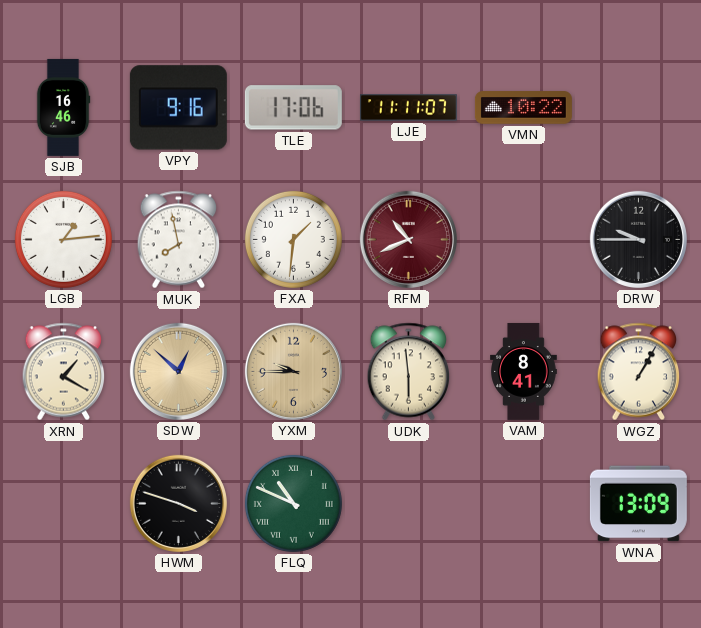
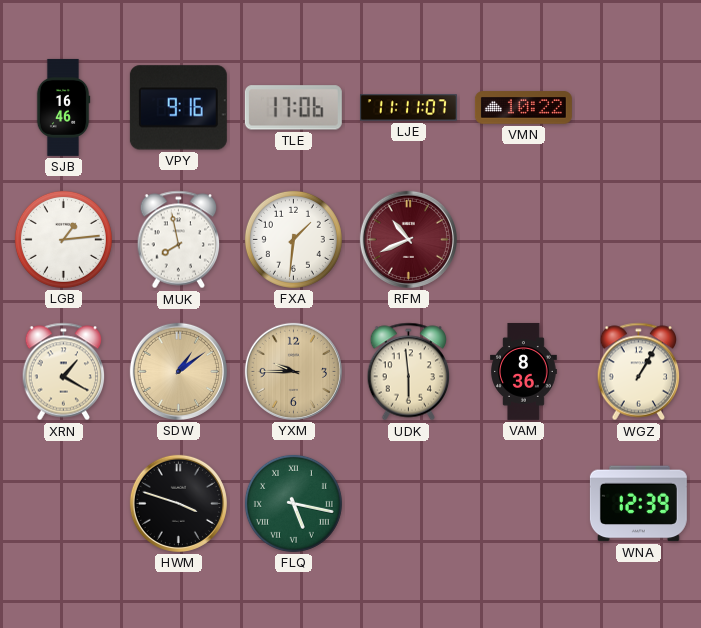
DRW: 9:45 -> none
SDW: 12:52 -> 1:09
VAM: 8:41 -> 8:36
FLQ: 10:49 -> 5:17
WNA: 13:09 -> 12:39
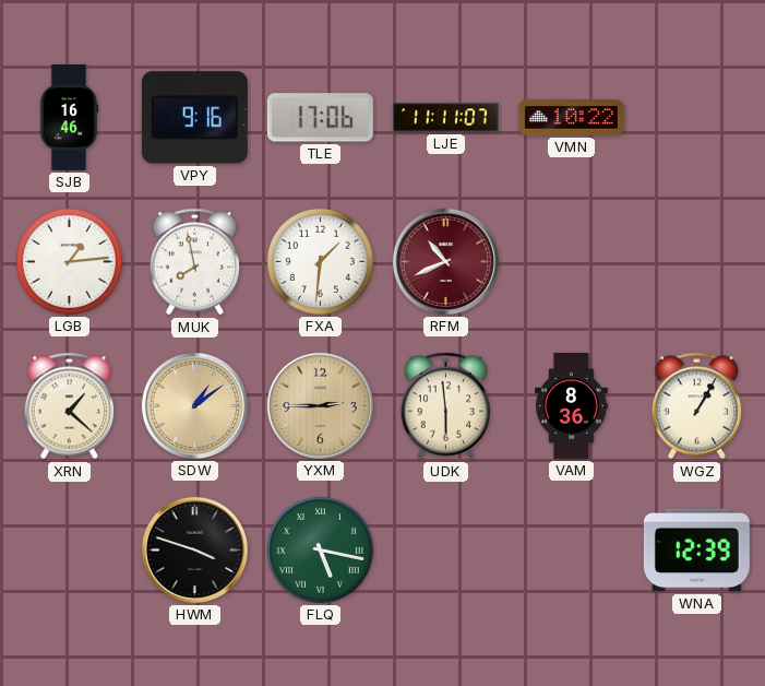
XRN: 1:20 -> 1:22
YXM: 9:45 -> 2:45
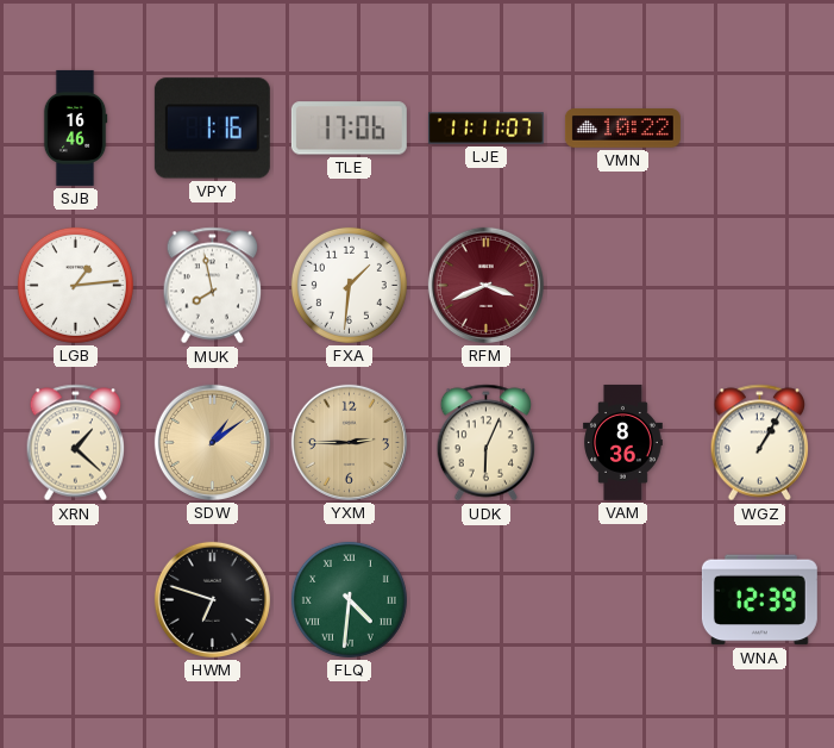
VPY: 9:16 -> 1:16
RFM: 10:41 -> 3:41
UDK: 5:59 -> 6:04
HWM: 3:48 -> 6:48
FLQ: 5:17 -> 4:31
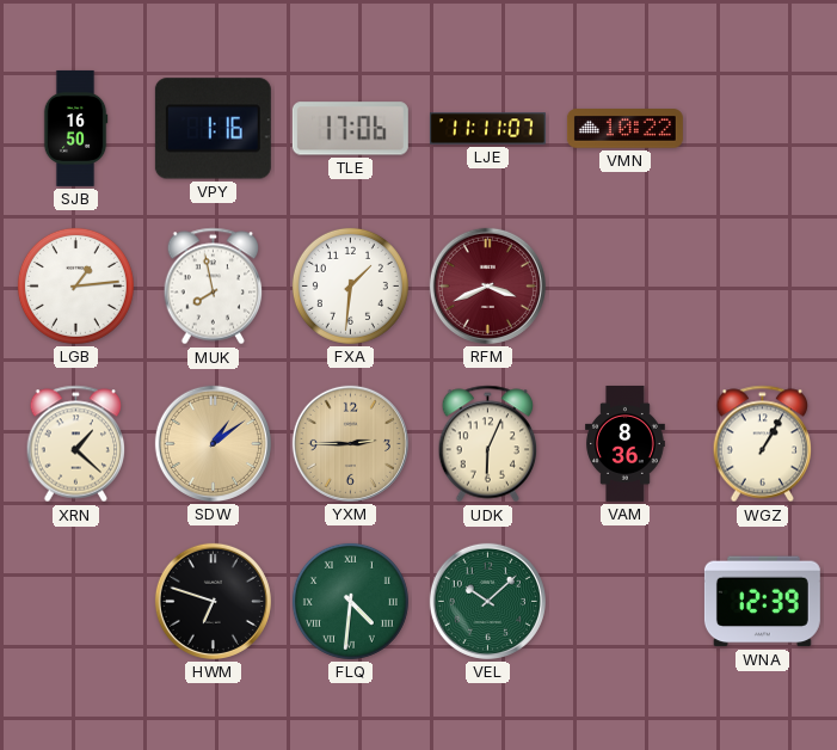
SJB: 16:46 -> 16:50
VEL: none -> 10:08
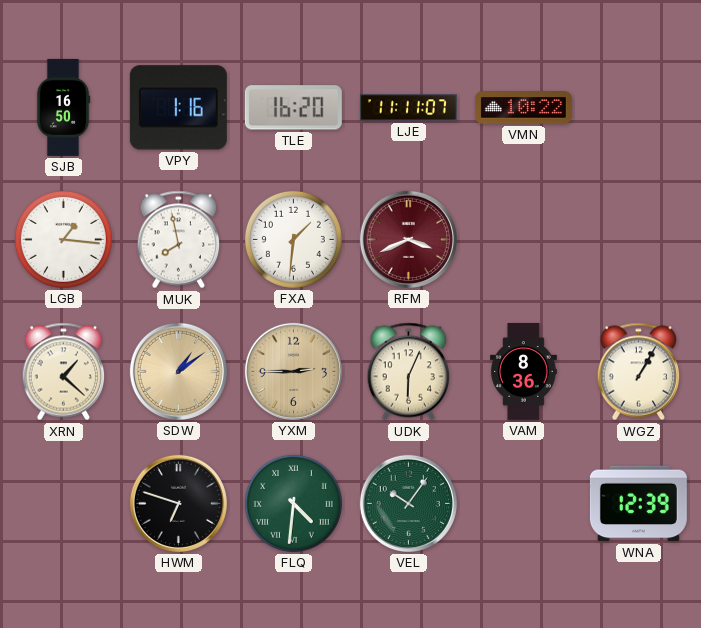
TLE: 17:06 -> 16:20
LGB: 1:14 -> 1:16
VEL: 10:08 -> 10:06
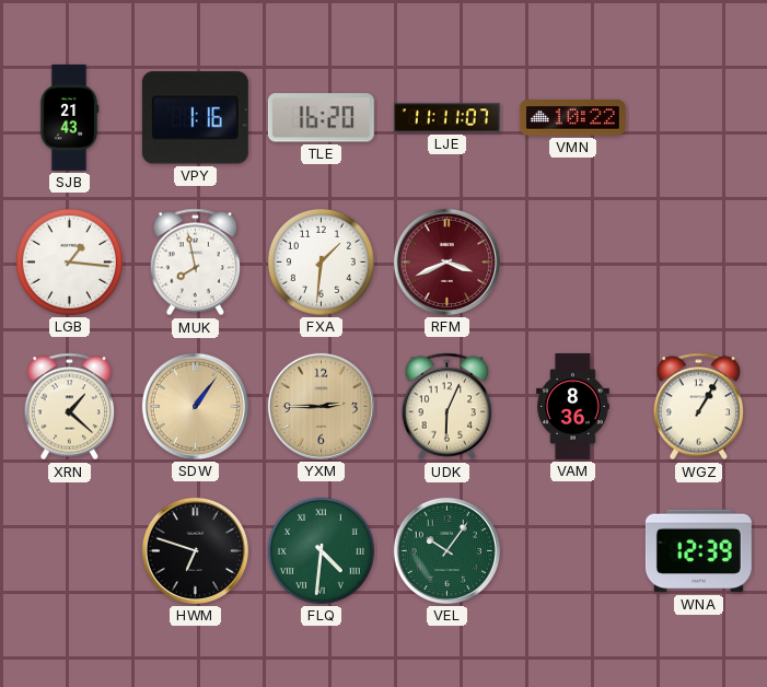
SJB: 16:50 -> 21:43
SDW: 1:09 -> 1:06
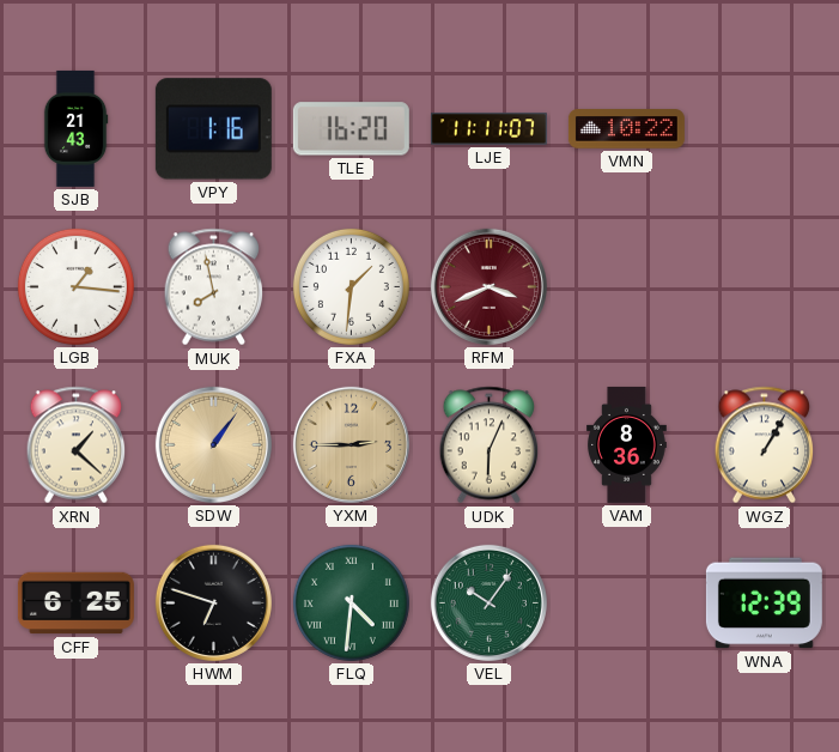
CFF: none -> 6:25
